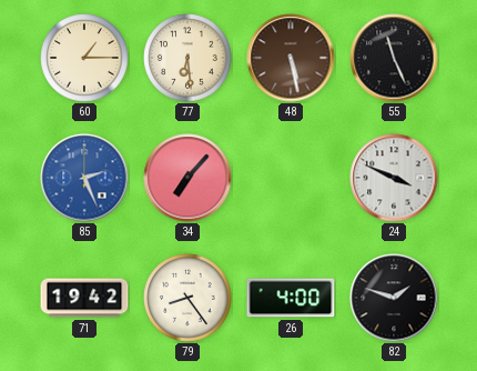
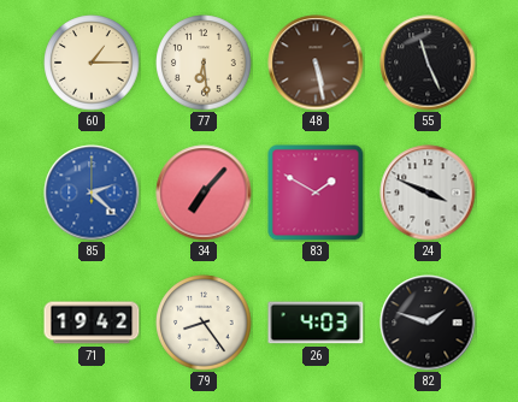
85: 2:26 -> 2:22
83: none -> 1:50
26: 4:00 -> 4:03
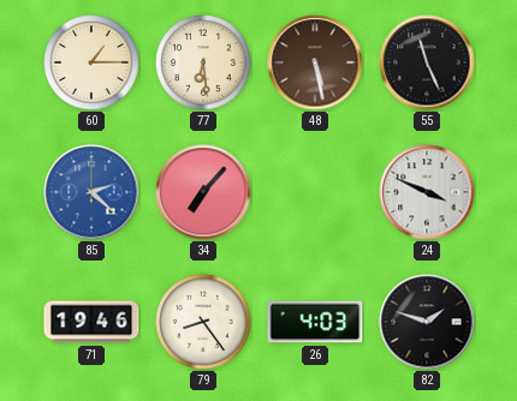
83: 1:50 -> none
71: 19:42 -> 19:46
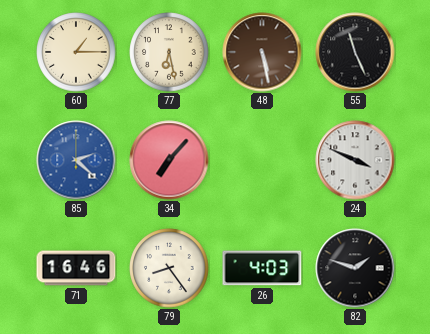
77: 6:29 -> 6:28
71: 19:46 -> 16:46
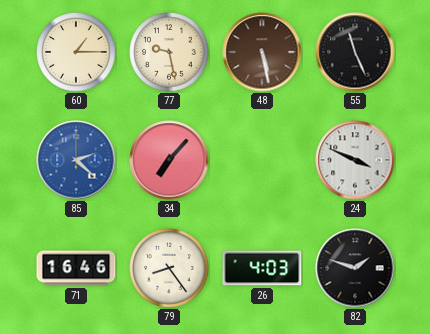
77: 6:28 -> 9:28
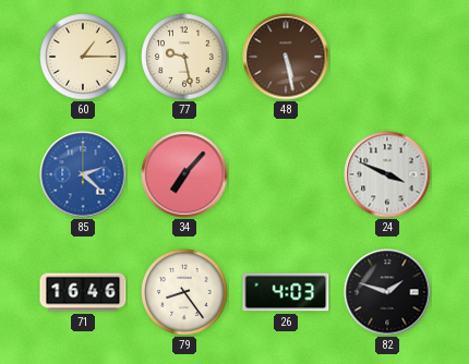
55: 11:26 -> none
